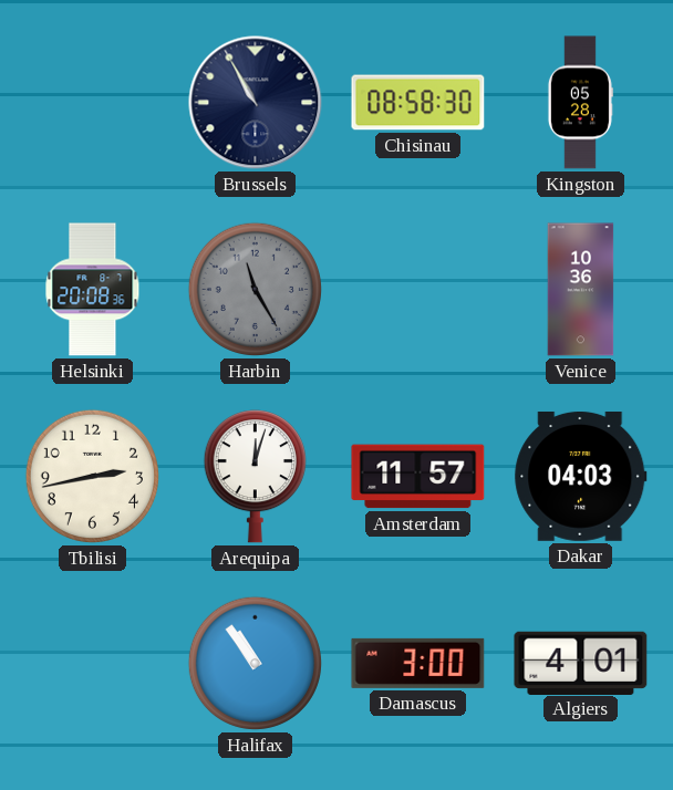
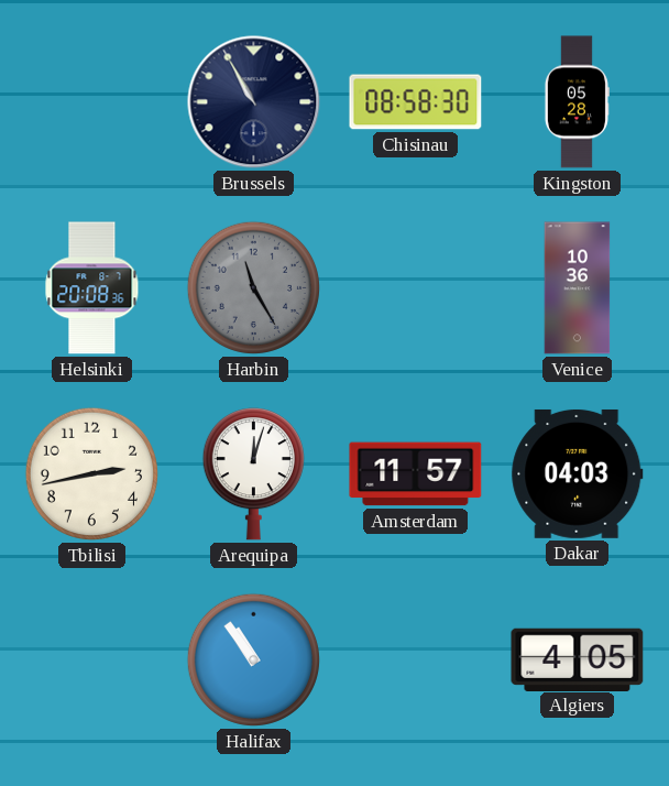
Damascus: 3:00 -> none
Algiers: 4:01 -> 4:05
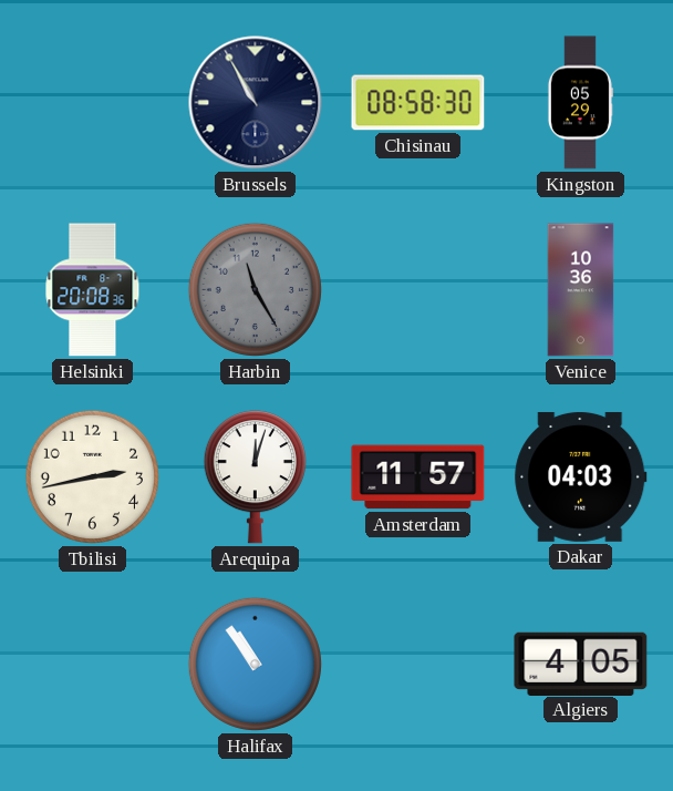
Kingston: 05:28 -> 05:29
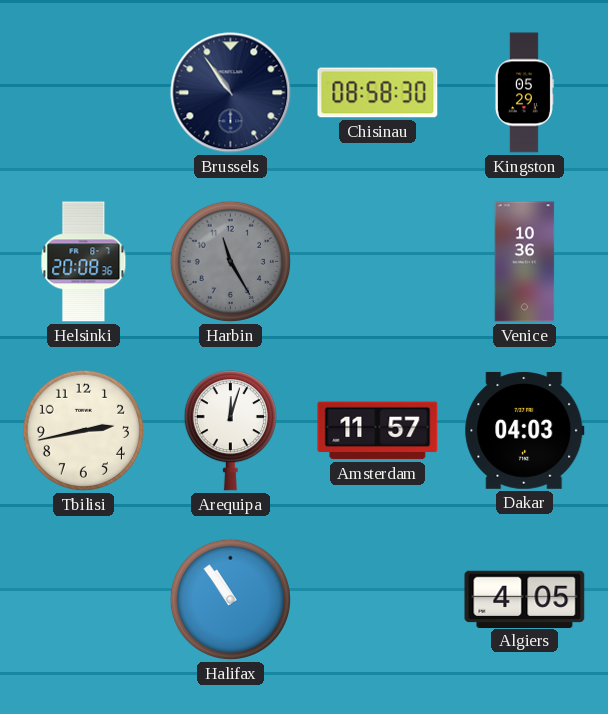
Brussels: 10:55 -> 10:54
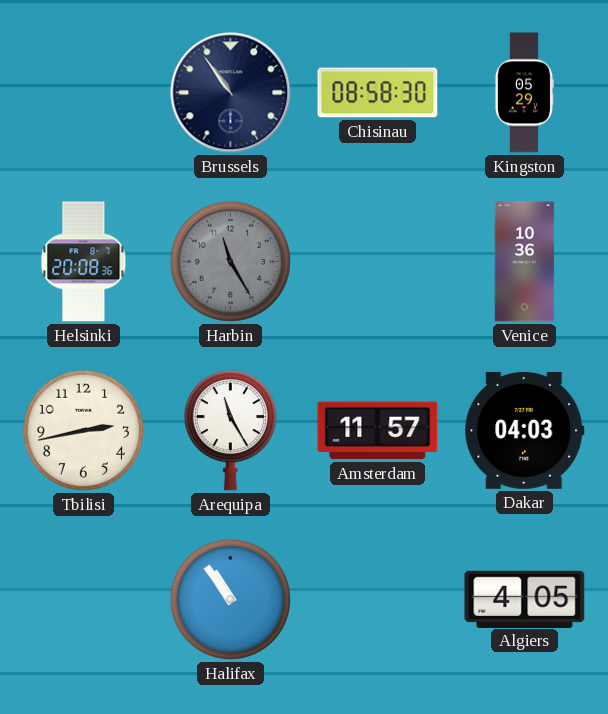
Arequipa: 12:03 -> 11:25
